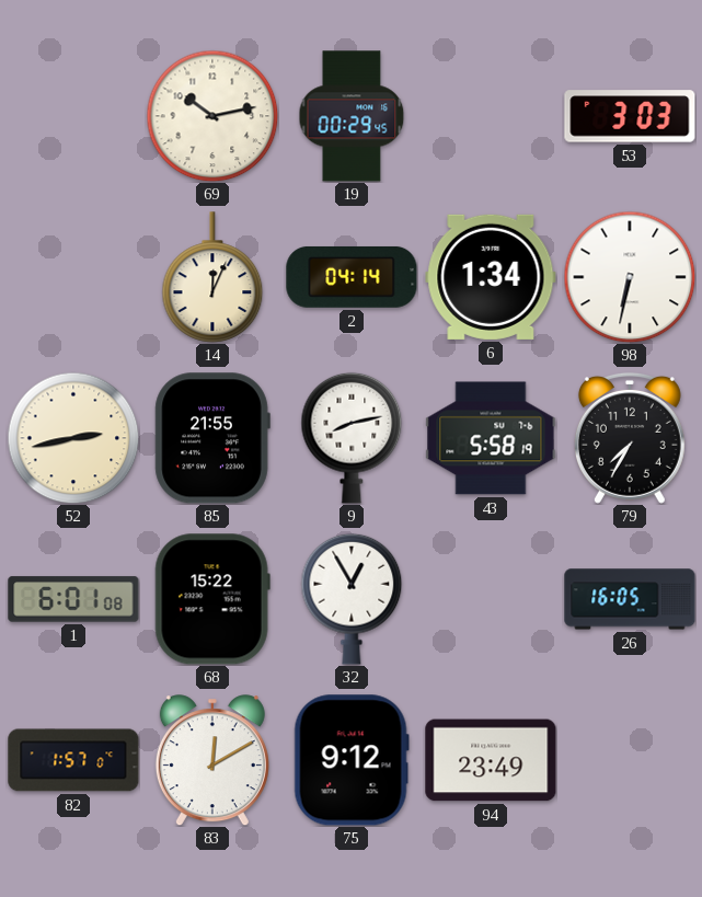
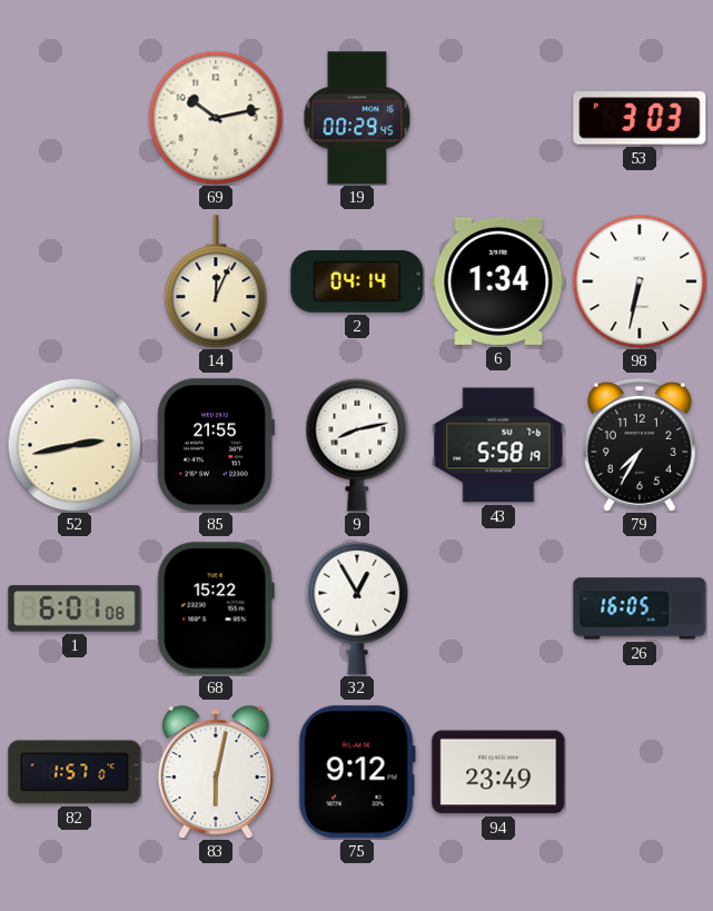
83: 12:10 -> 6:02
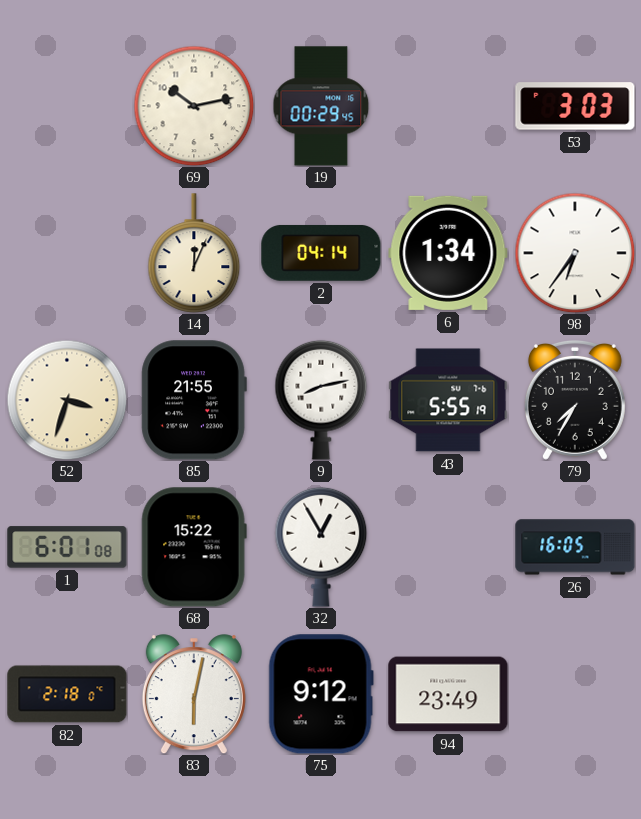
98: 6:32 -> 6:36
52: 2:43 -> 3:33
43: 5:58 -> 5:55
82: 1:57 -> 2:18
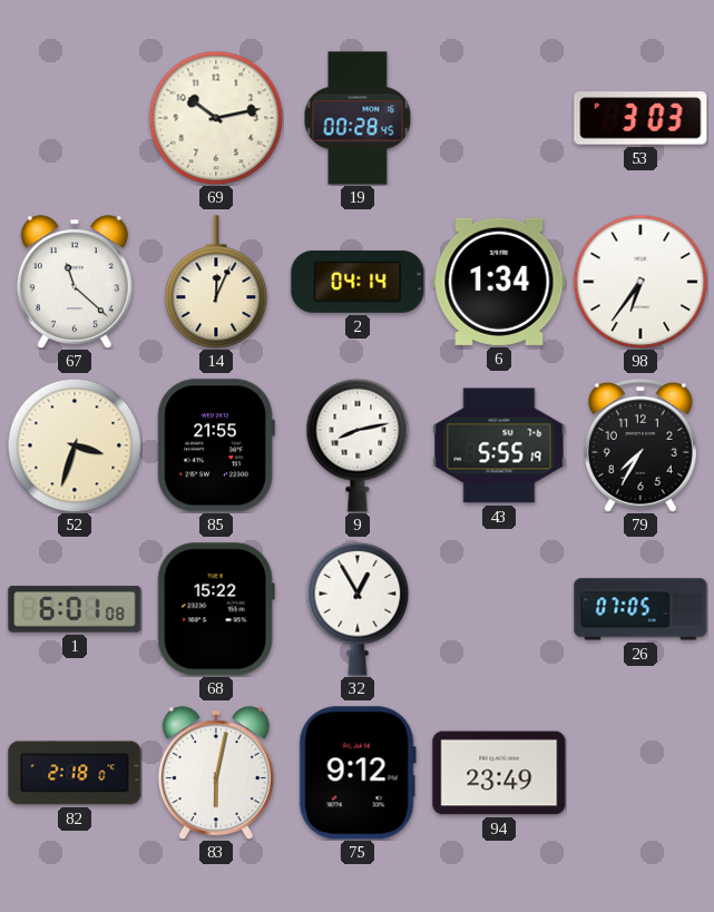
19: 00:29 -> 00:28
67: none -> 11:22
26: 16:05 -> 07:05
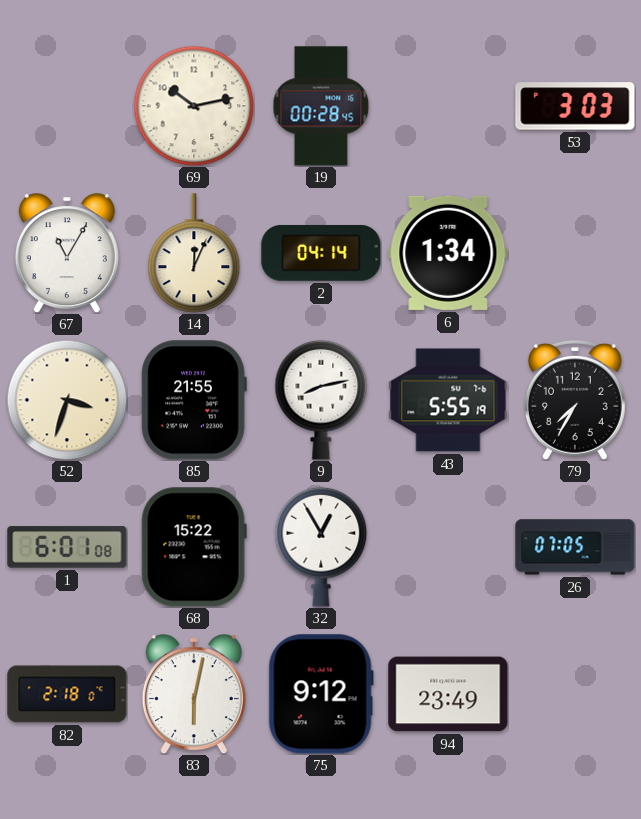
67: 11:22 -> 11:05
98: 6:36 -> none
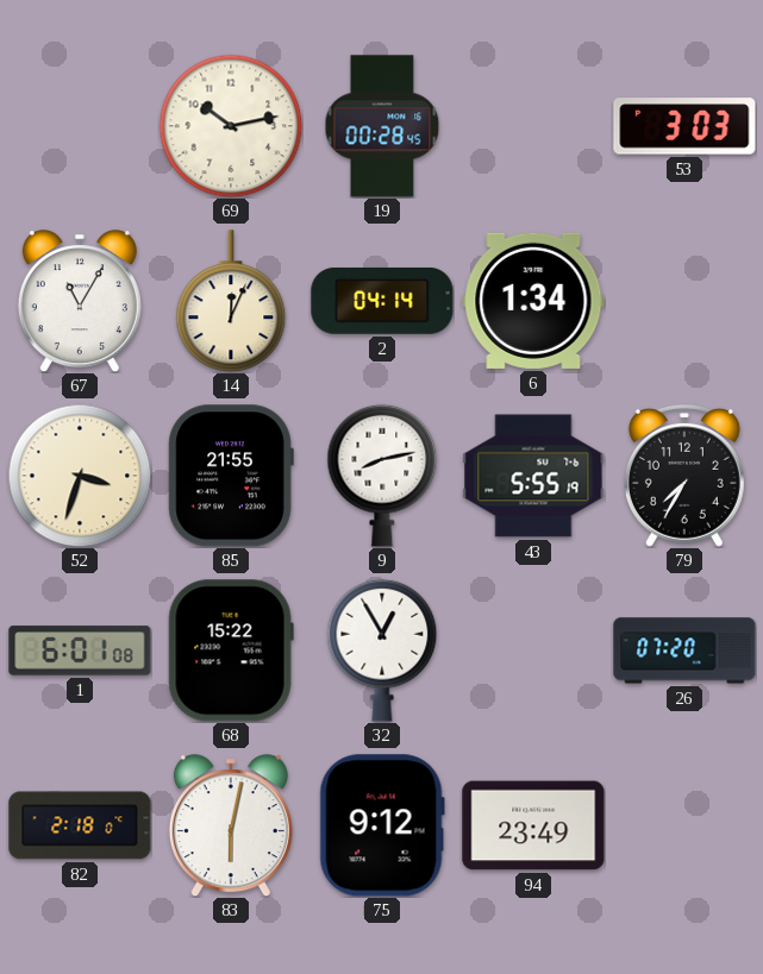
26: 07:05 -> 07:20
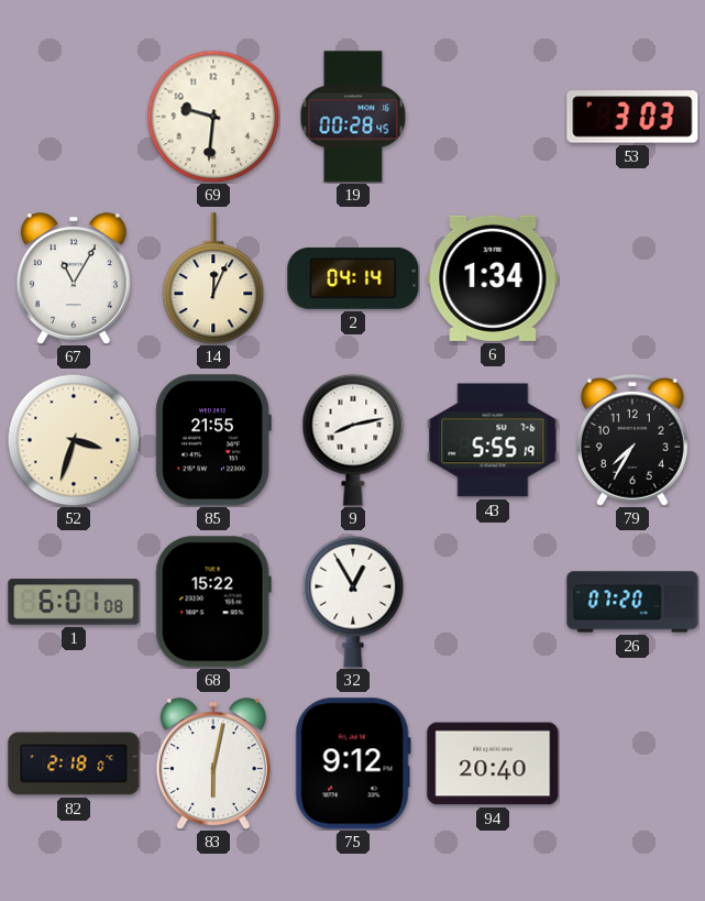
69: 10:13 -> 9:31
94: 23:49 -> 20:40
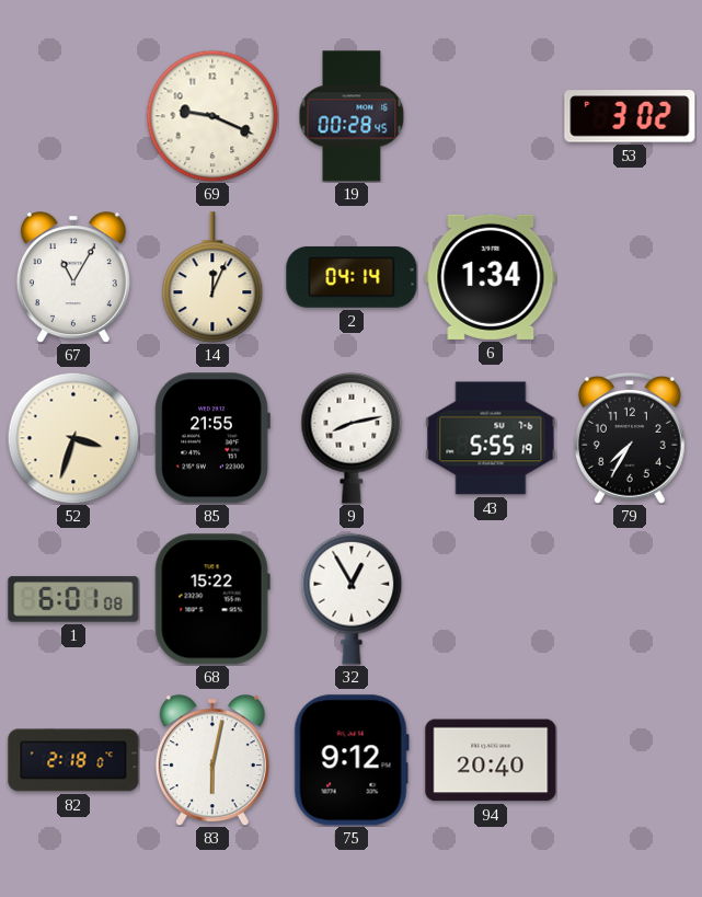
69: 9:31 -> 9:19
53: 3:03 -> 3:02
26: 07:20 -> none
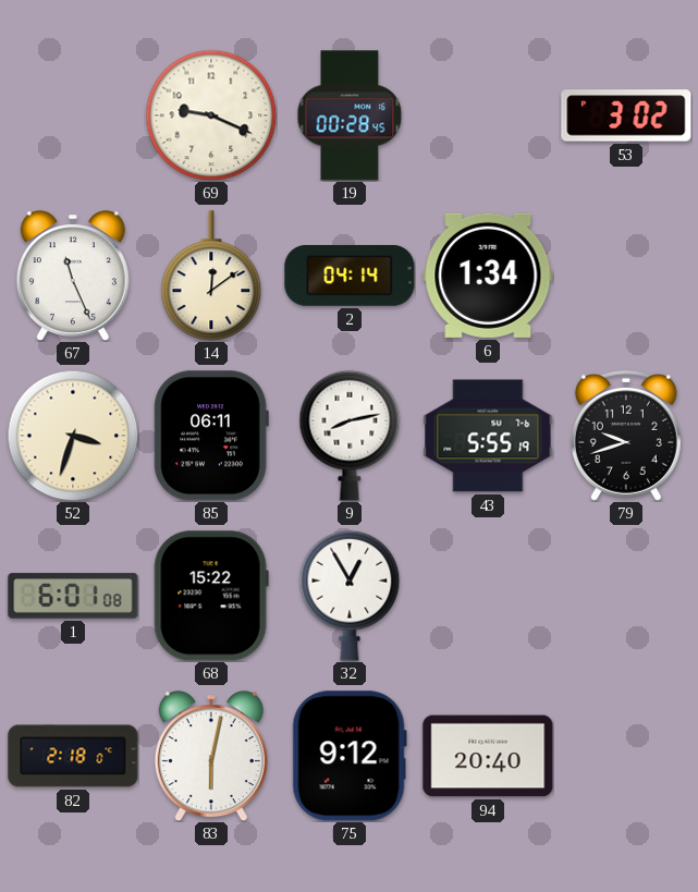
67: 11:05 -> 11:26
14: 12:04 -> 12:09
85: 21:55 -> 06:11
79: 7:35 -> 9:42
